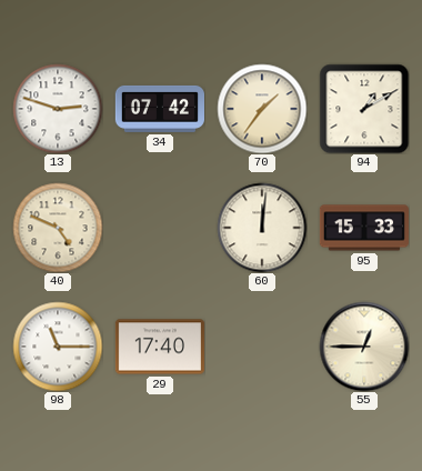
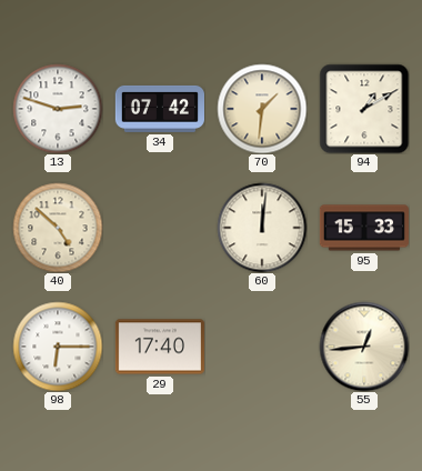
70: 1:36 -> 1:31
40: 4:49 -> 4:52
98: 11:15 -> 6:15
55: 12:45 -> 12:44
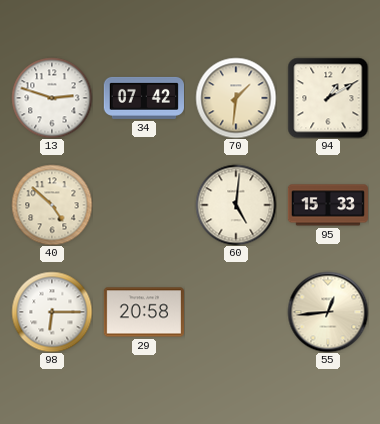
60: 12:01 -> 5:01
29: 17:40 -> 20:58
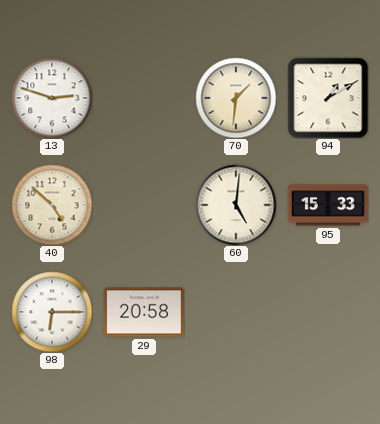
34: 07:42 -> none
55: 12:44 -> none
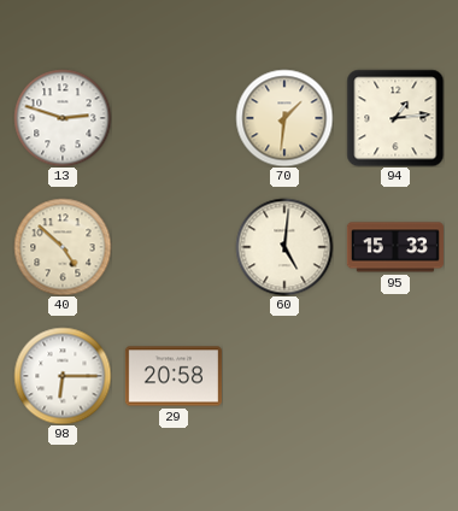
94: 1:10 -> 1:14
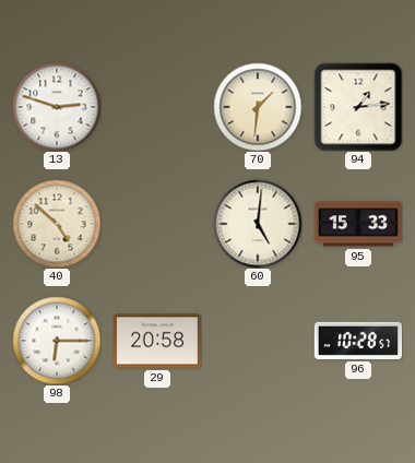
96: none -> 10:28
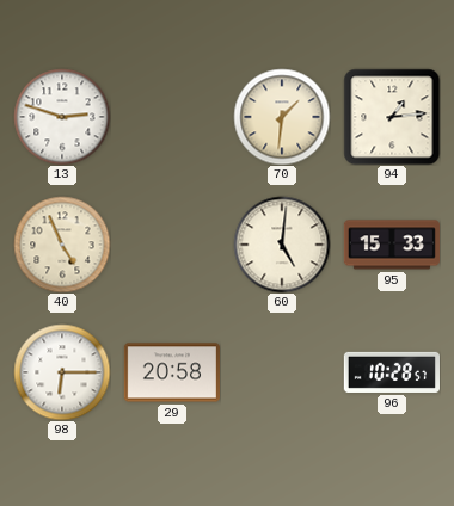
40: 4:52 -> 4:56
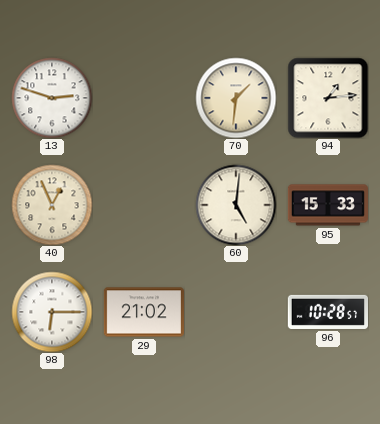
40: 4:56 -> 12:56
29: 20:58 -> 21:02
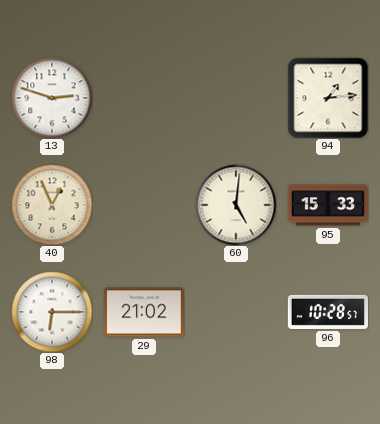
70: 1:31 -> none
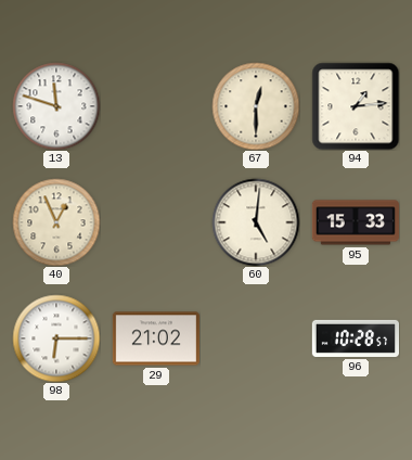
13: 2:48 -> 11:48
67: none -> 12:30
